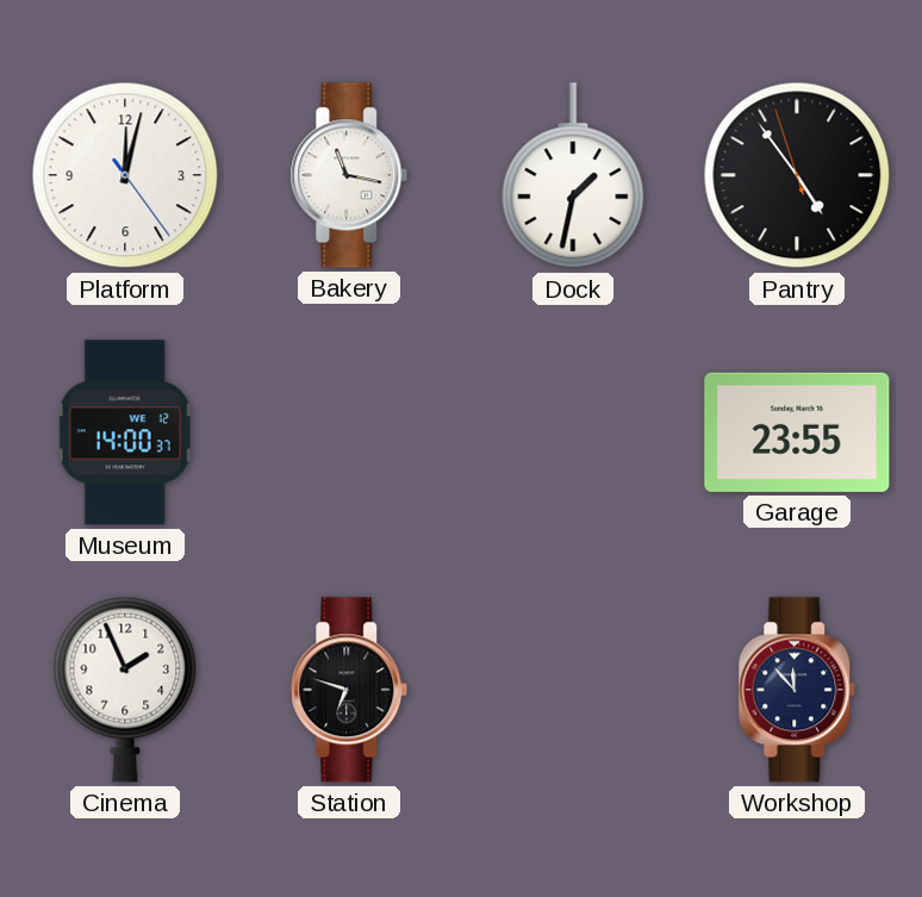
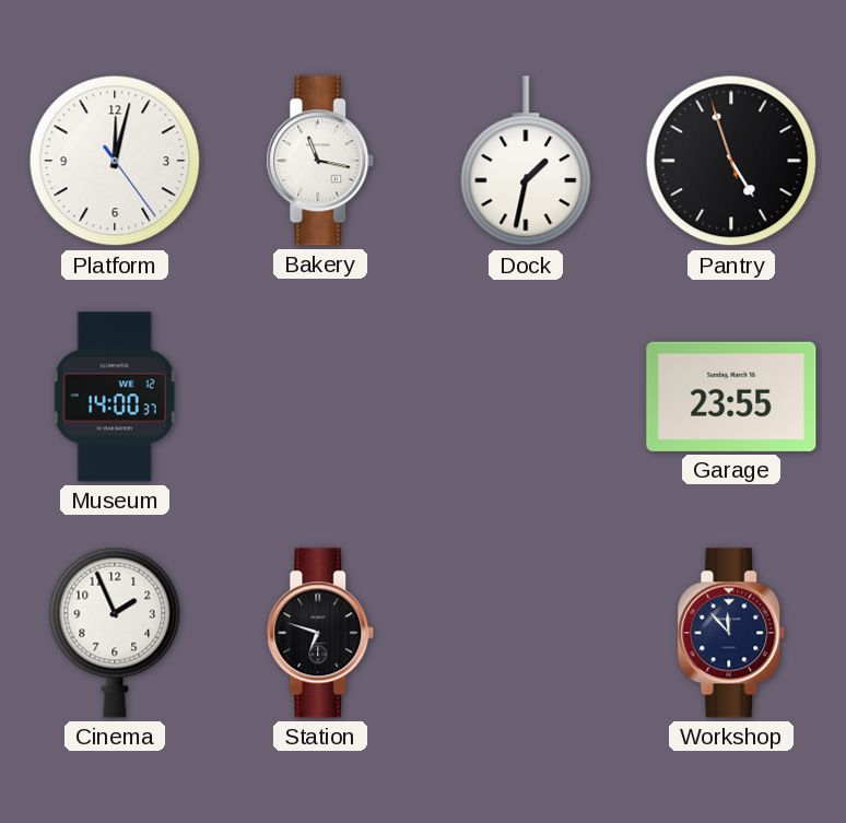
Pantry: 4:53 -> 4:56
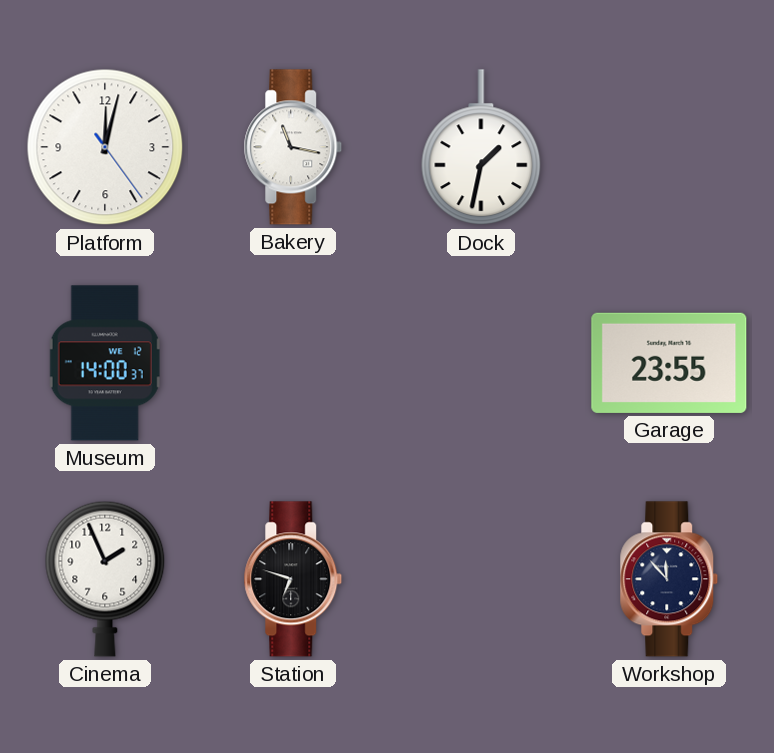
Pantry: 4:56 -> none
